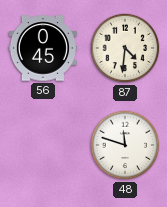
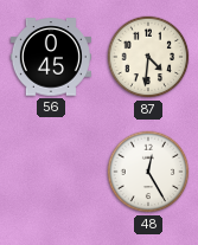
48: 11:48 -> 12:25
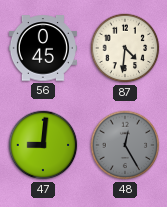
47: none -> 9:01
48 dial: white -> grey
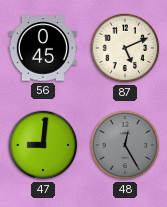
87: 4:31 -> 5:11
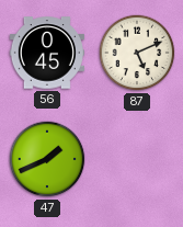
47: 9:01 -> 1:41
48: 12:25 -> none
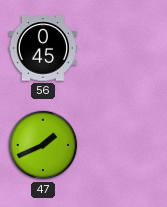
87: 5:11 -> none
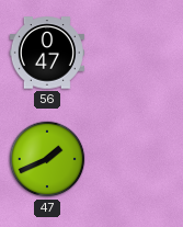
56: 0:45 -> 0:47
